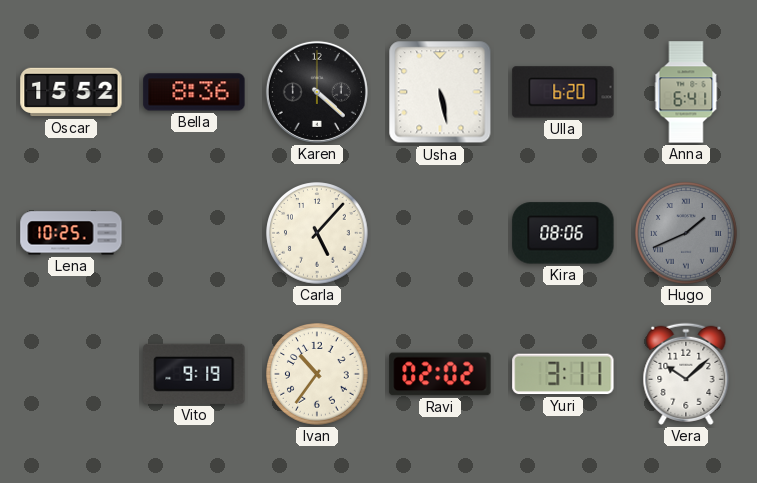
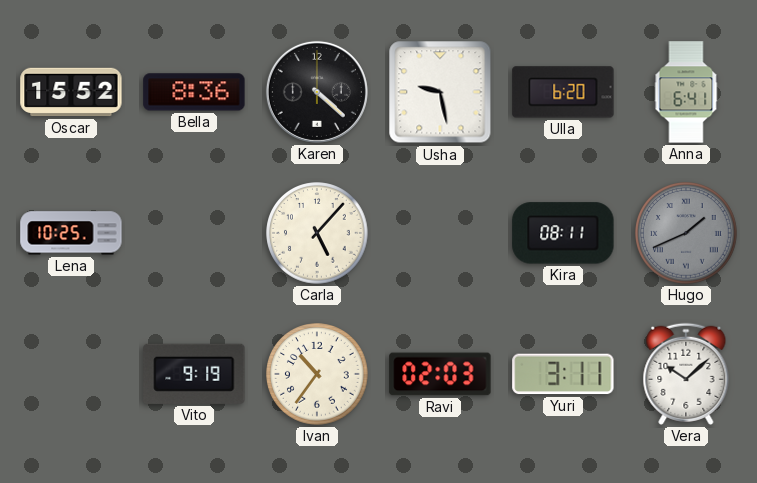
Usha: 5:28 -> 9:28
Kira: 08:06 -> 08:11
Ravi: 02:02 -> 02:03
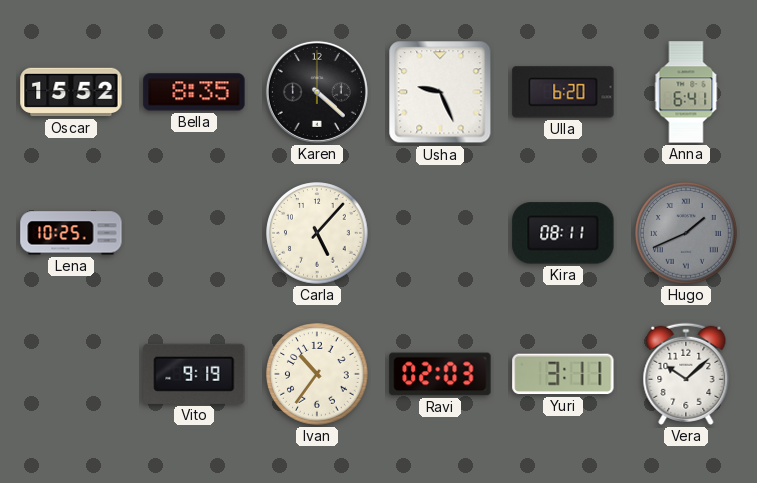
Bella: 8:36 -> 8:35
Usha: 9:28 -> 9:26
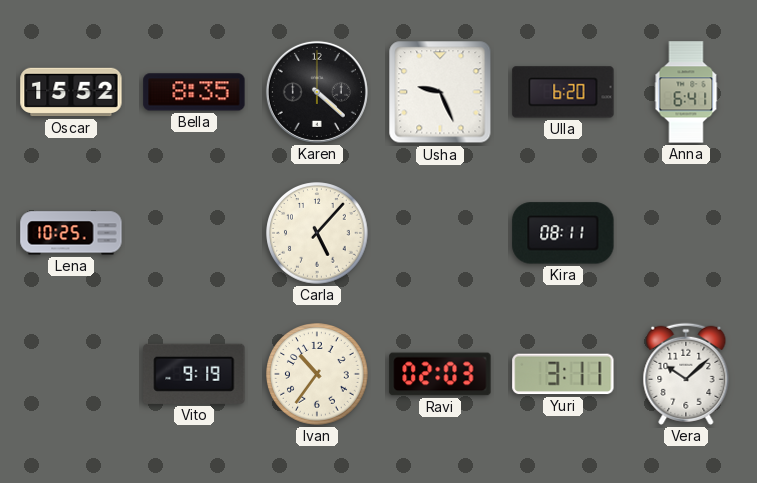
Hugo: 1:41 -> none
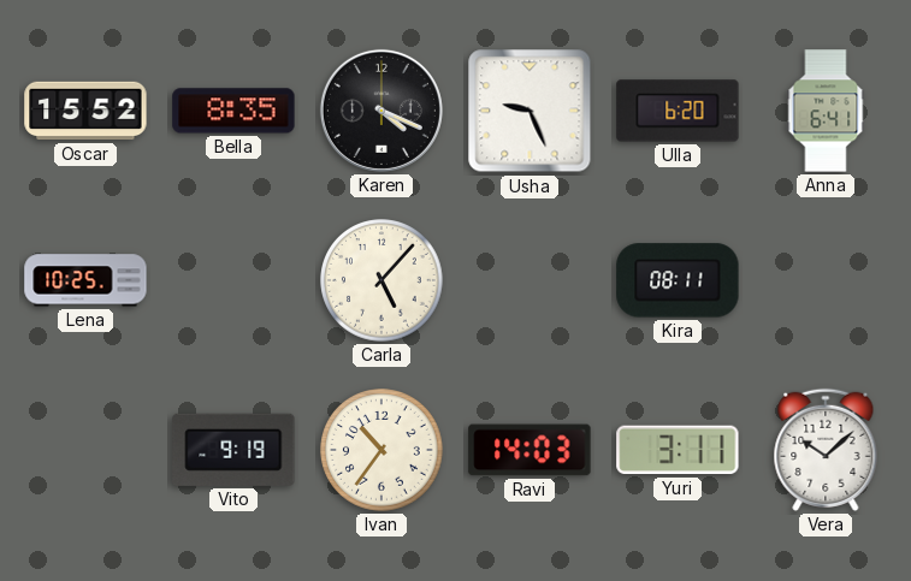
Karen: 4:22 -> 4:19
Ravi: 02:03 -> 14:03
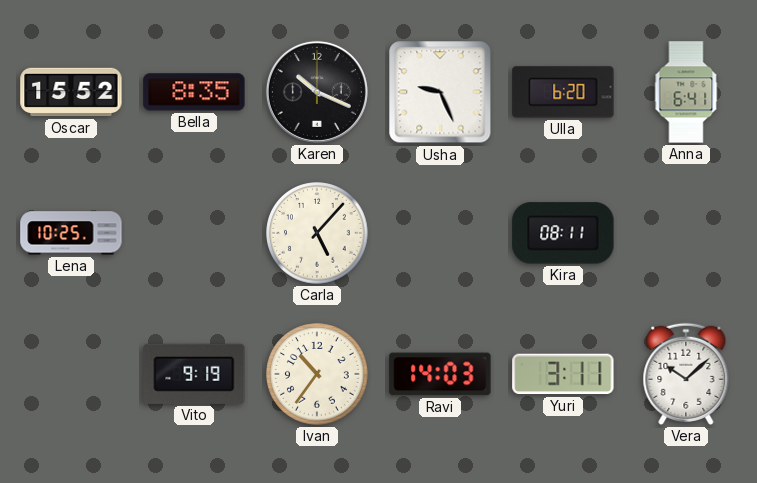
Karen: 4:19 -> 10:19
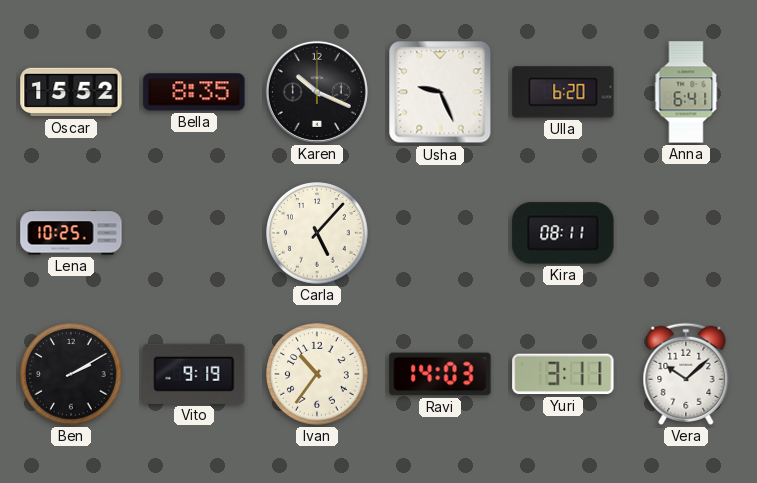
Ben: none -> 2:10
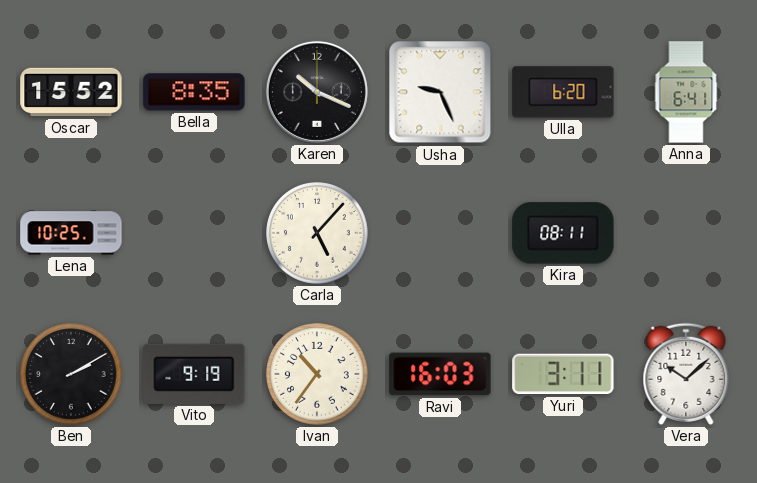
Ravi: 14:03 -> 16:03
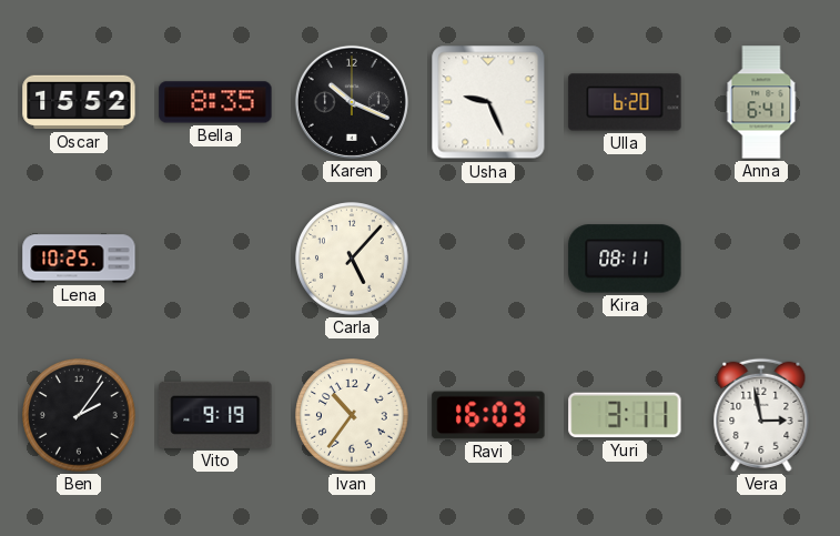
Ben: 2:10 -> 2:06
Vera: 10:08 -> 2:58
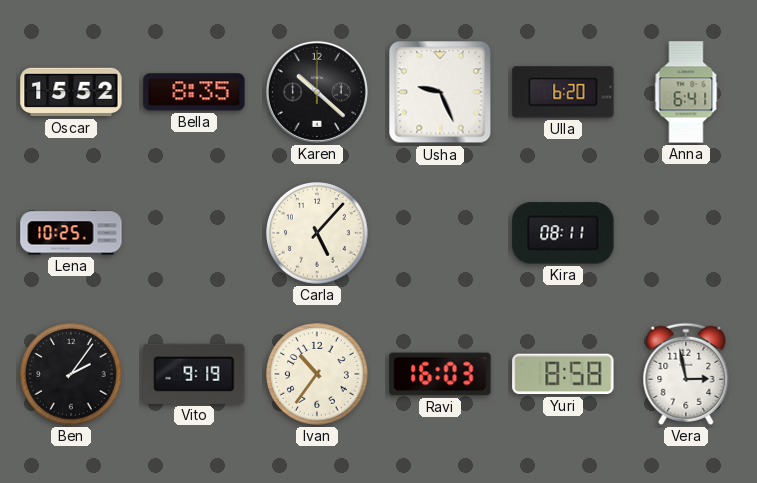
Karen: 10:19 -> 10:22
Yuri: 3:11 -> 8:58
